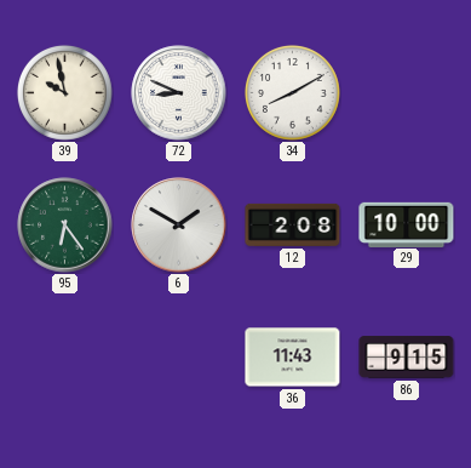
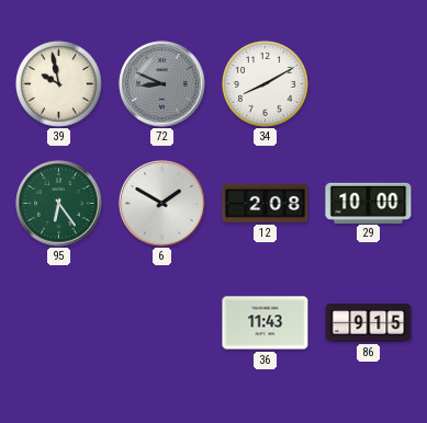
72 dial: white -> grey
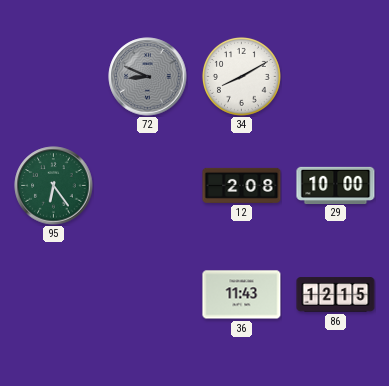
39: 9:58 -> none
6: 1:50 -> none
86: 9:15 -> 12:15
